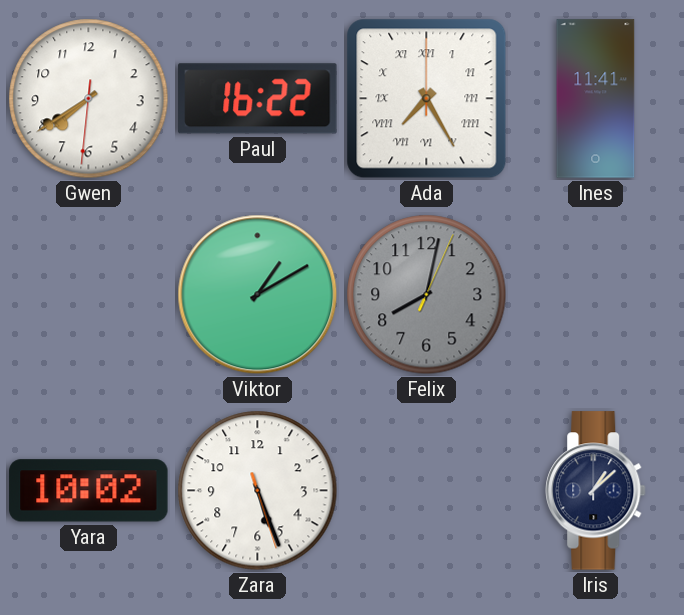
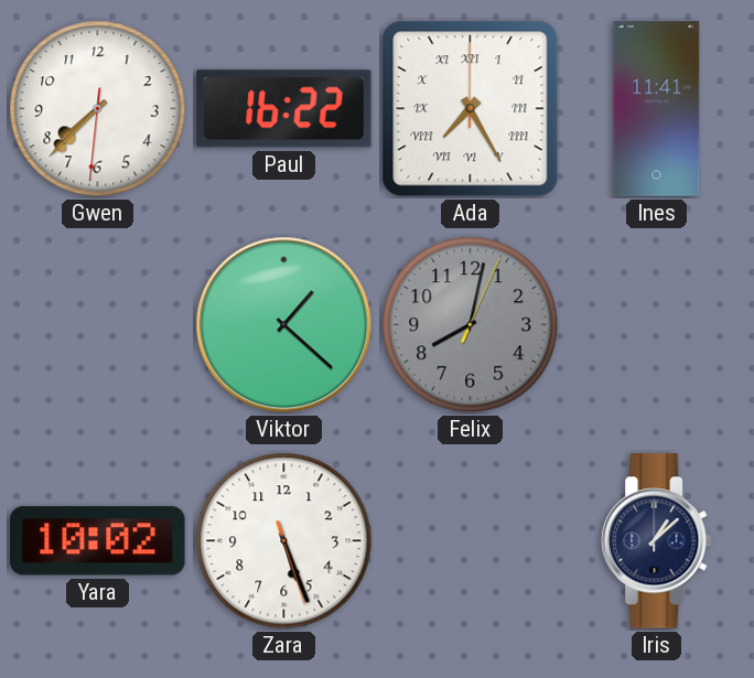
Gwen: 7:39 -> 7:37
Viktor: 1:10 -> 1:22
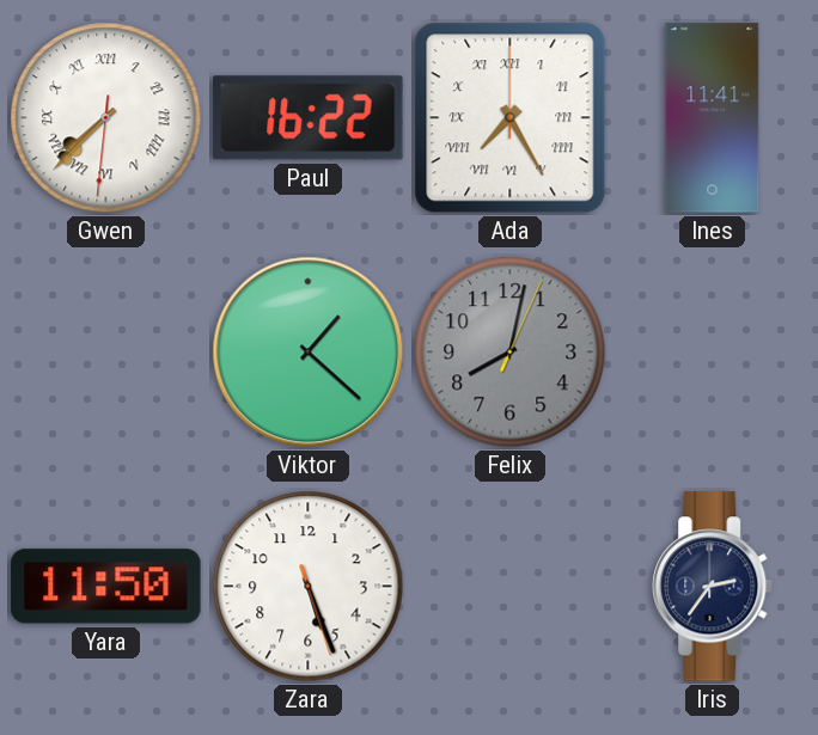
Gwen numerals: Arabic -> Roman
Yara: 10:02 -> 11:50
Iris: 1:08 -> 2:36
